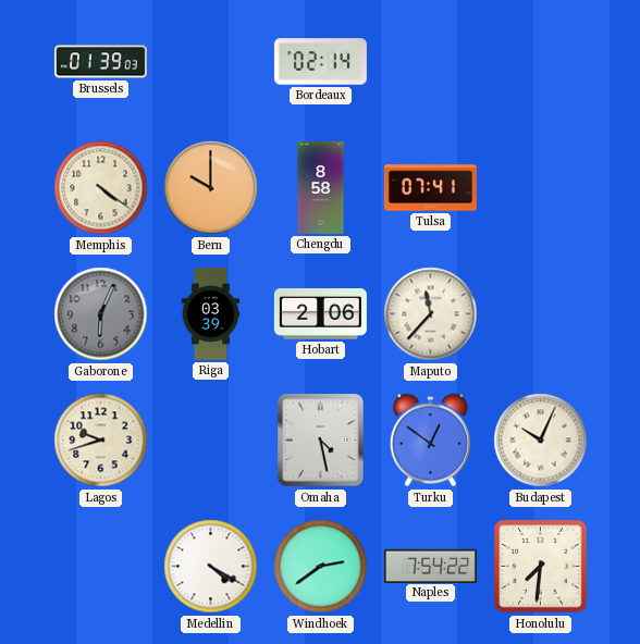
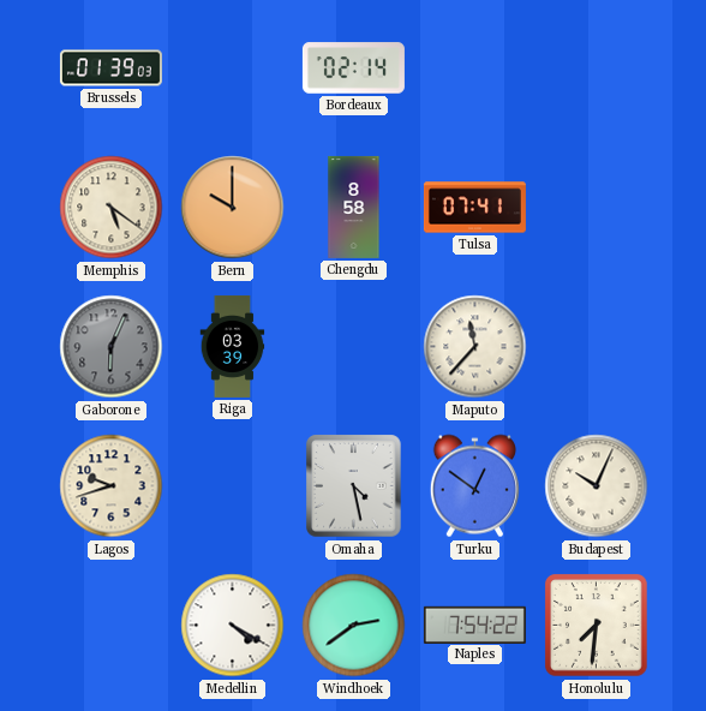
Memphis: 4:21 -> 5:21
Hobart: 2:06 -> none
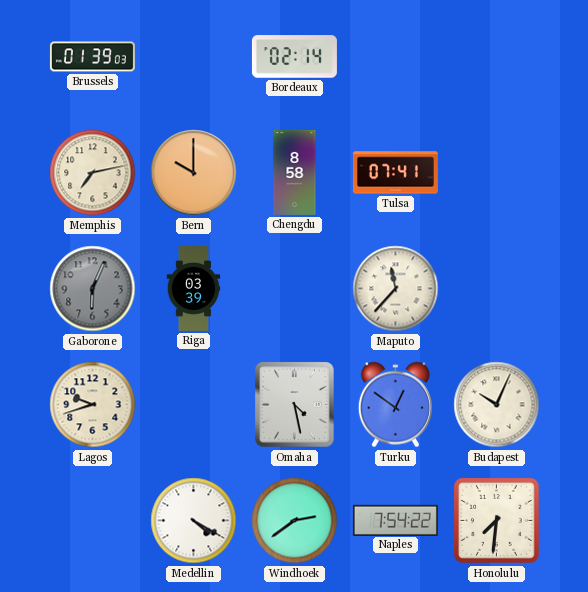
Memphis: 5:21 -> 7:13
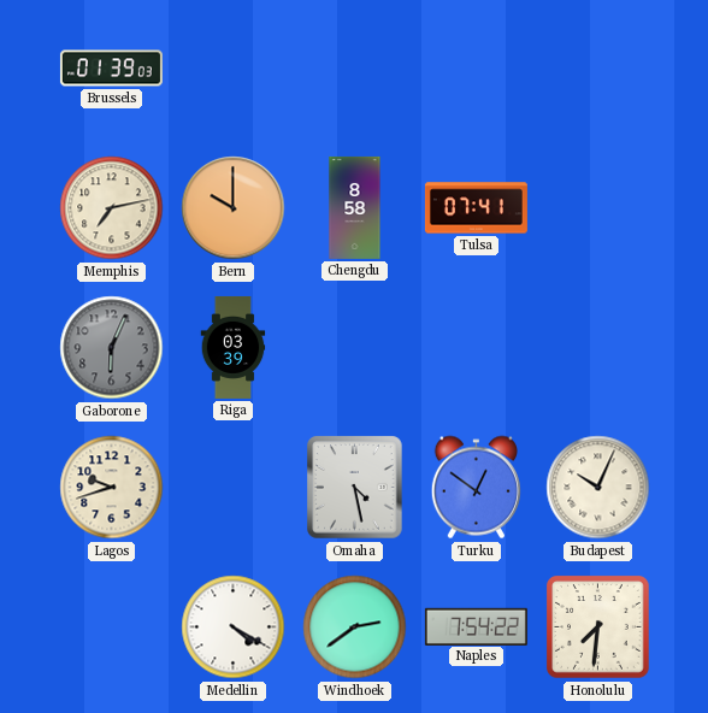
Bordeaux: 02:14 -> none
Maputo: 11:37 -> none
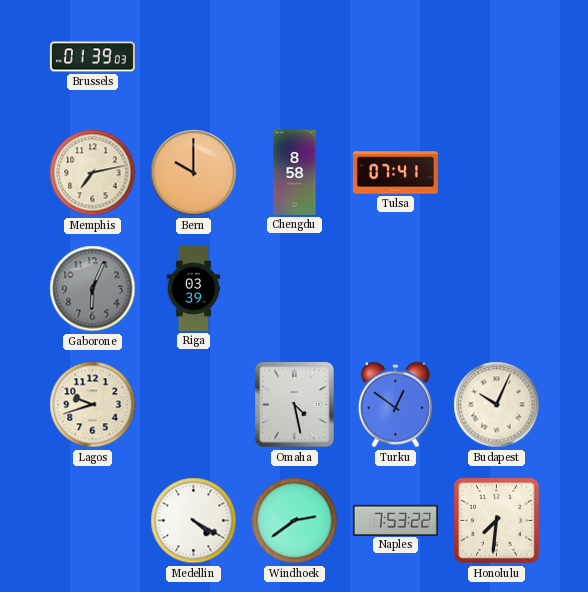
Naples: 7:54 -> 7:53
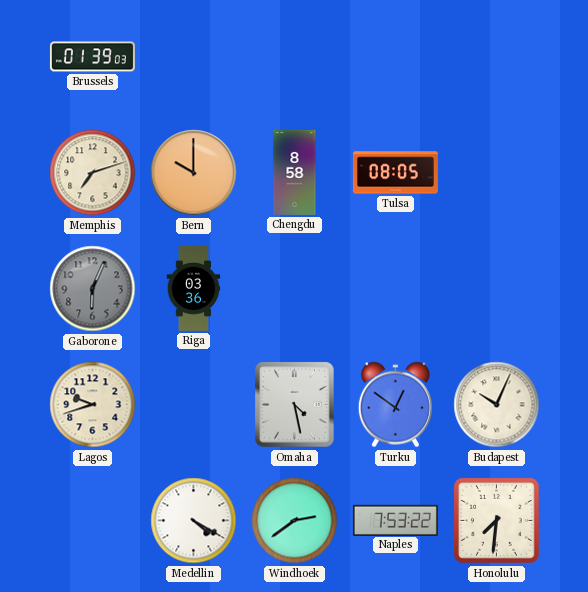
Memphis: 7:13 -> 7:12
Tulsa: 07:41 -> 08:05
Riga: 03:39 -> 03:36
